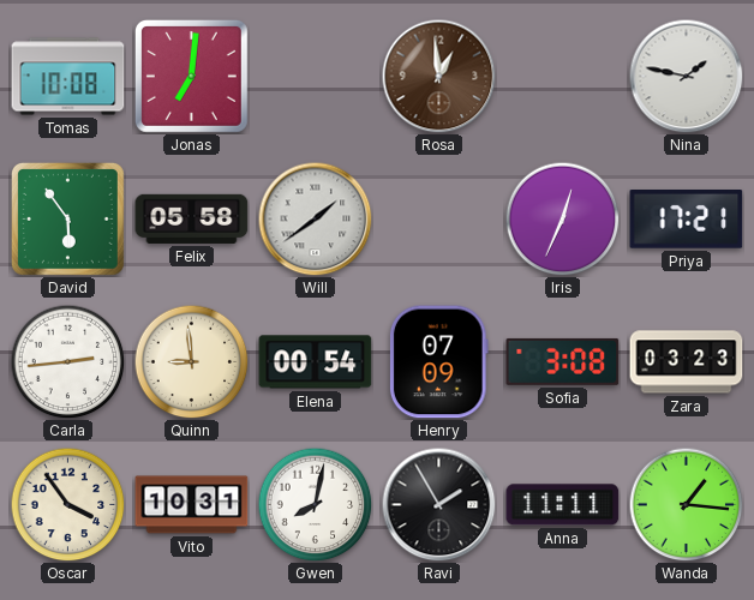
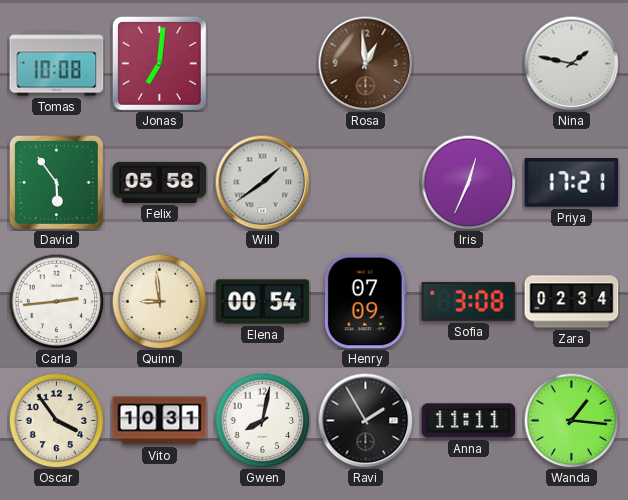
Zara: 03:23 -> 02:34
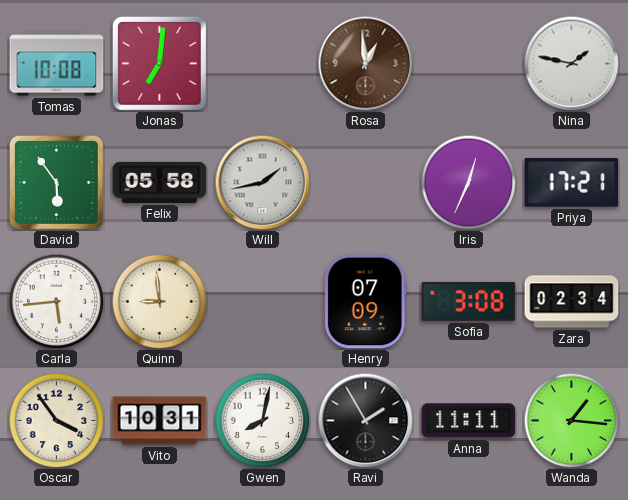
Will: 1:39 -> 1:43
Carla: 2:44 -> 5:44
Elena: 00:54 -> none
